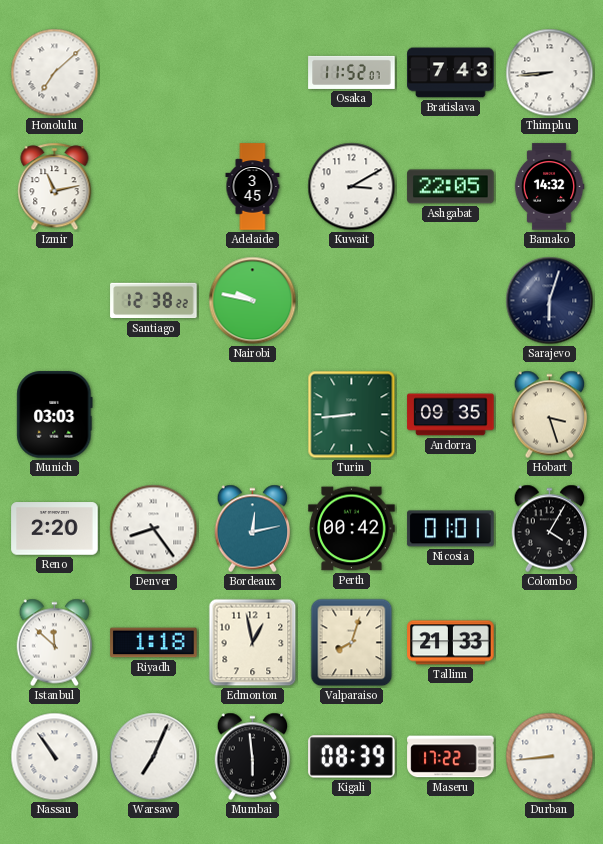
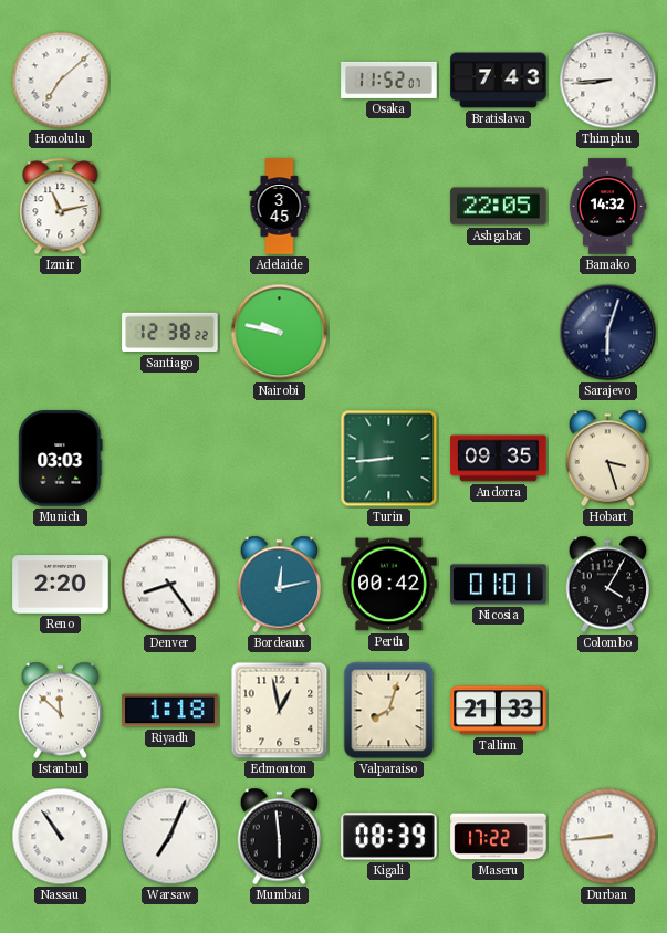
Kuwait: 3:10 -> none
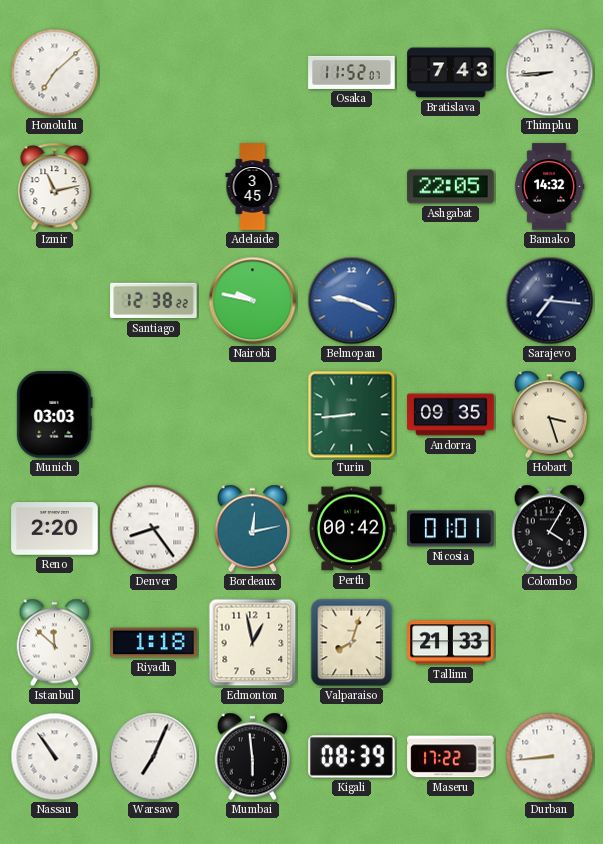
Belmopan: none -> 9:19
Sarajevo: 6:03 -> 7:16
